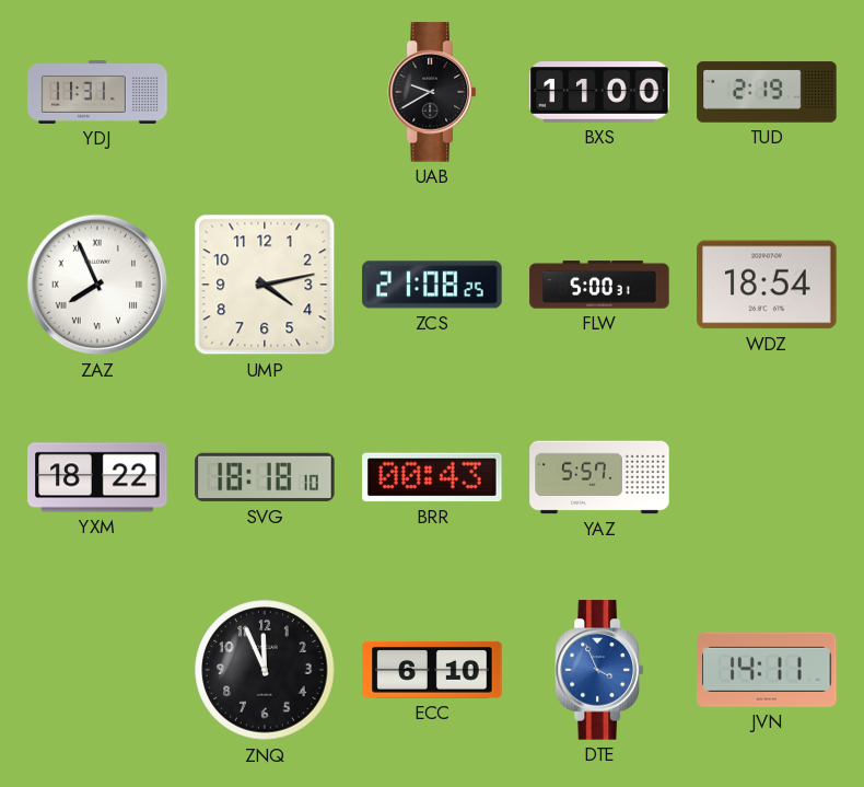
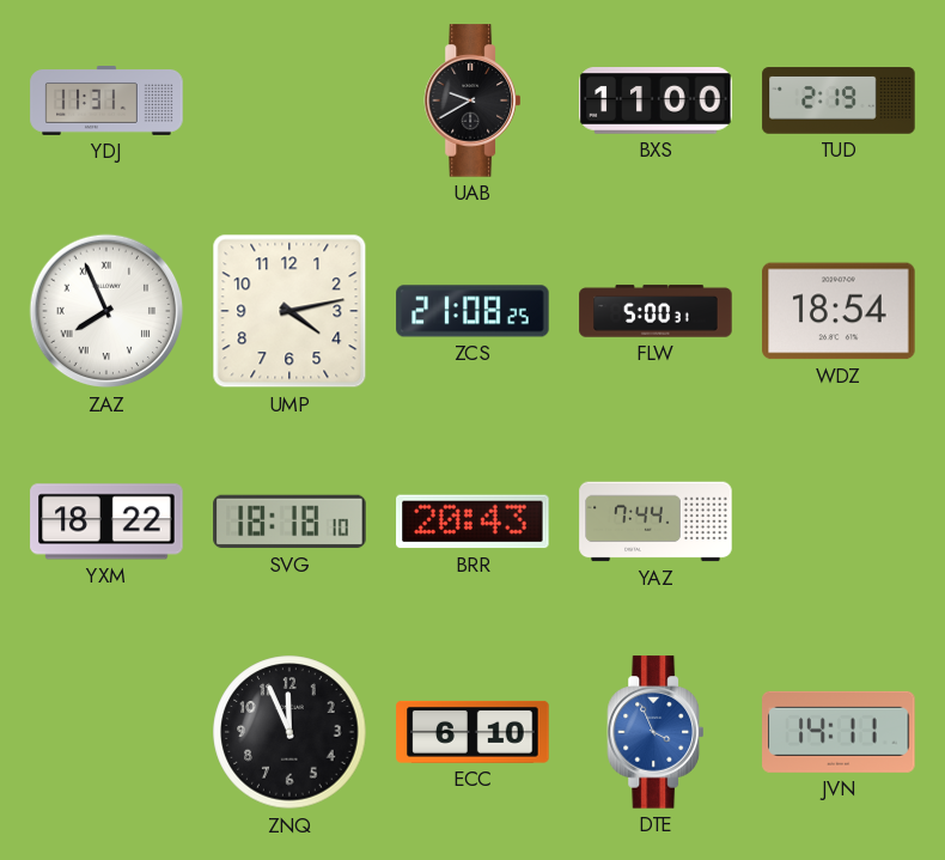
BRR: 00:43 -> 20:43
YAZ: 5:57 -> 7:44
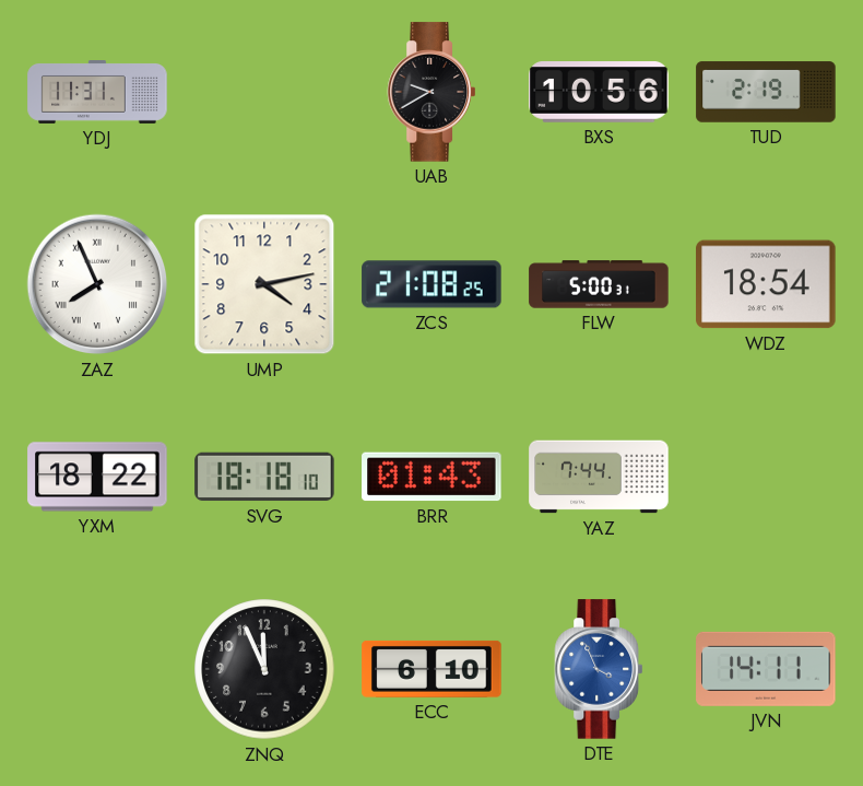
BXS: 11:00 -> 10:56
BRR: 20:43 -> 01:43
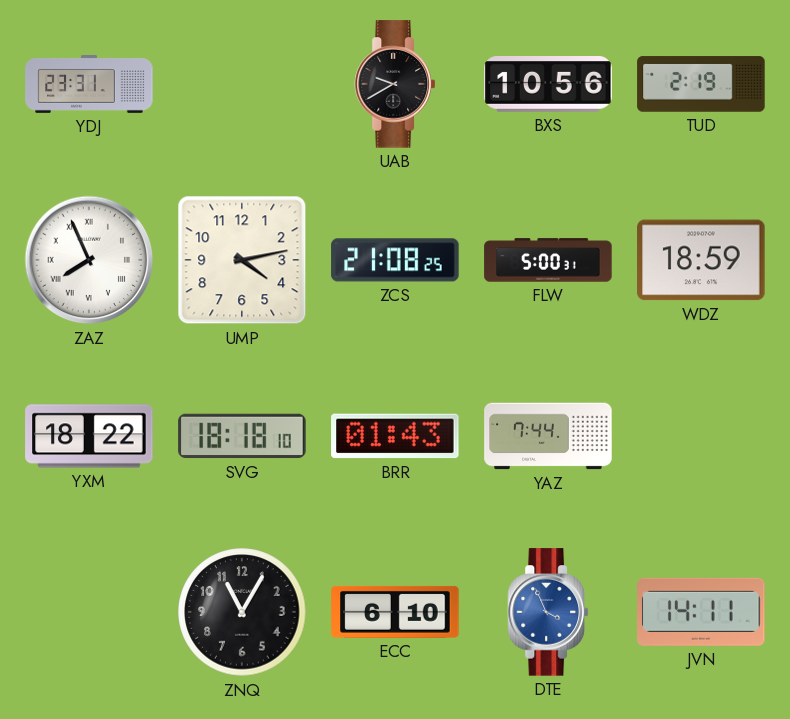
YDJ: 11:31 -> 23:31
WDZ: 18:54 -> 18:59
ZNQ: 11:56 -> 11:05
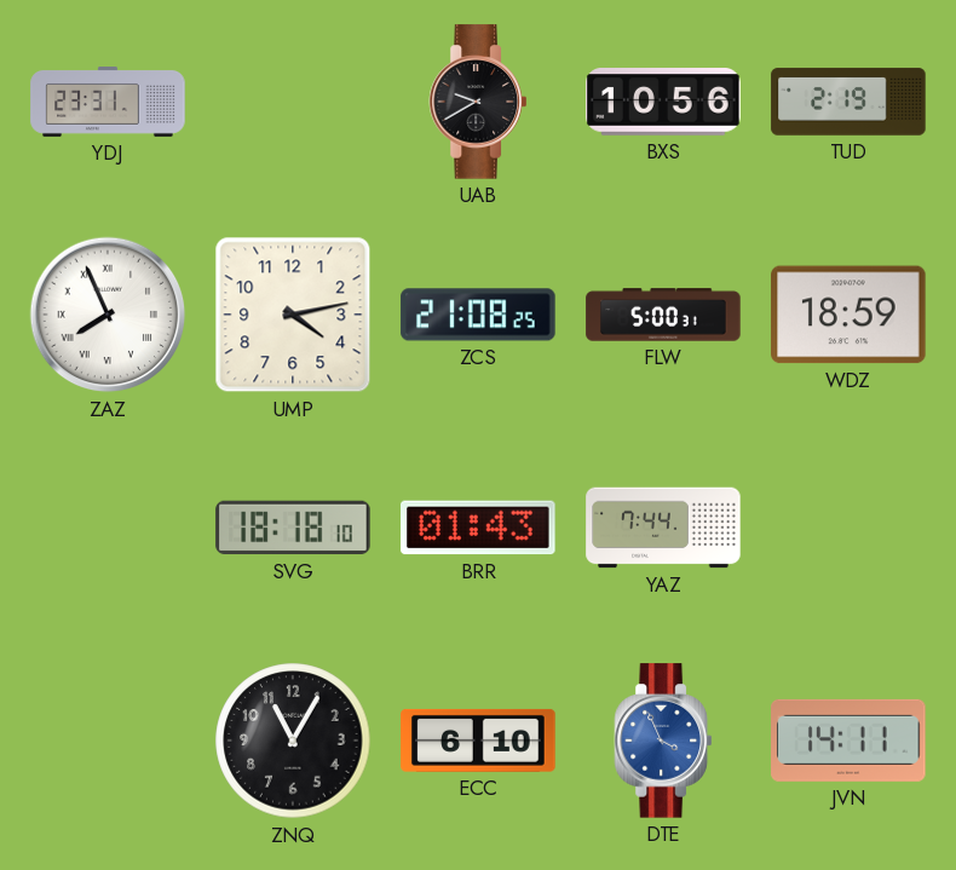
YXM: 18:22 -> none
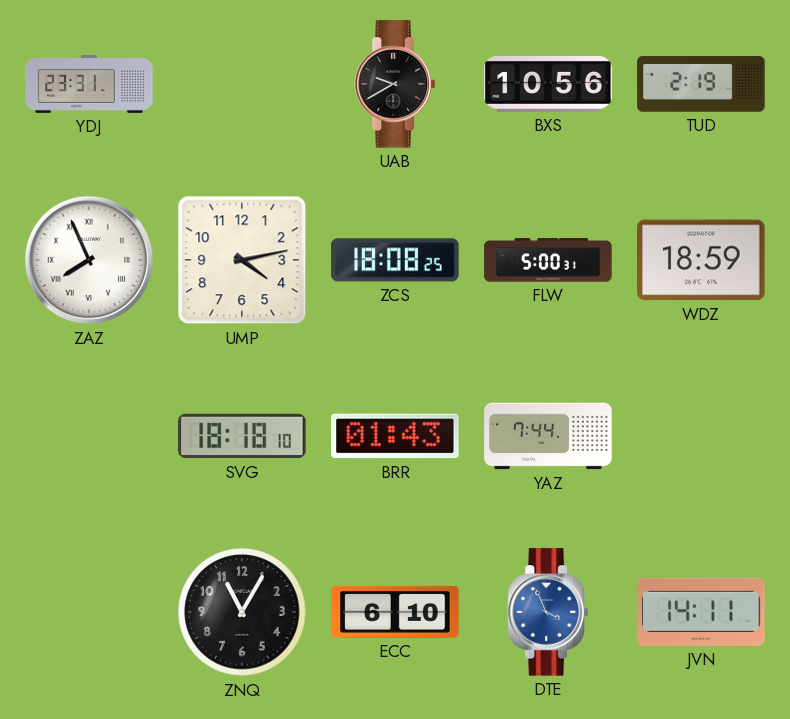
ZCS: 21:08 -> 18:08
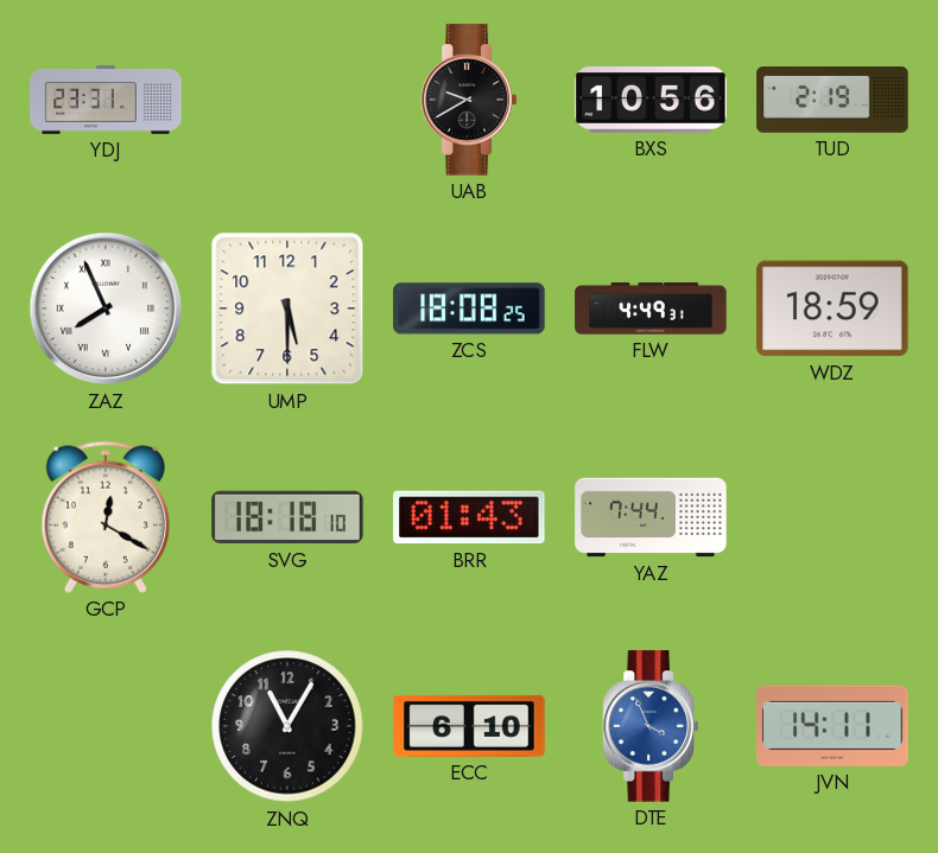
UMP: 4:13 -> 5:30
FLW: 5:00 -> 4:49
GCP: none -> 12:20
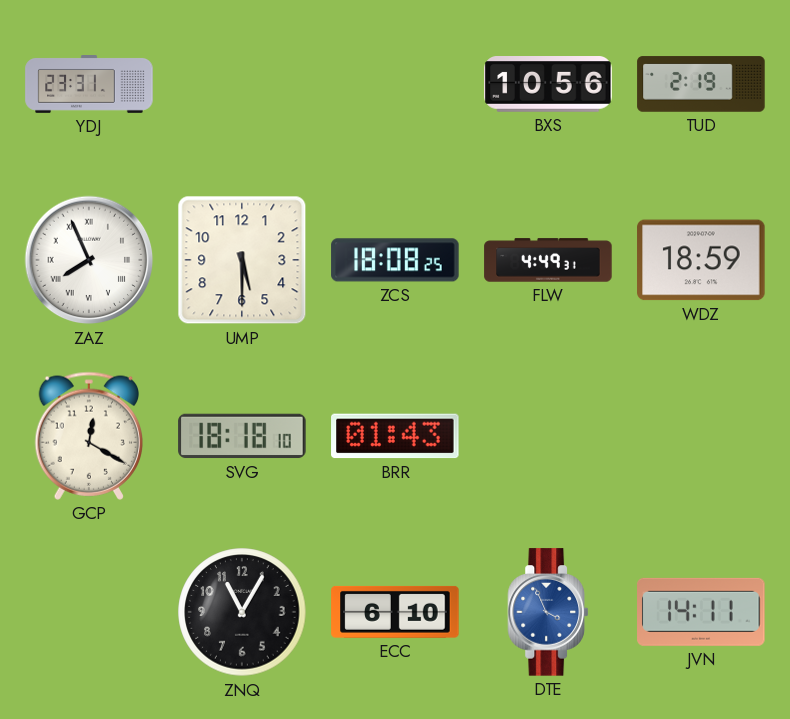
UAB: 9:40 -> none
YAZ: 7:44 -> none
